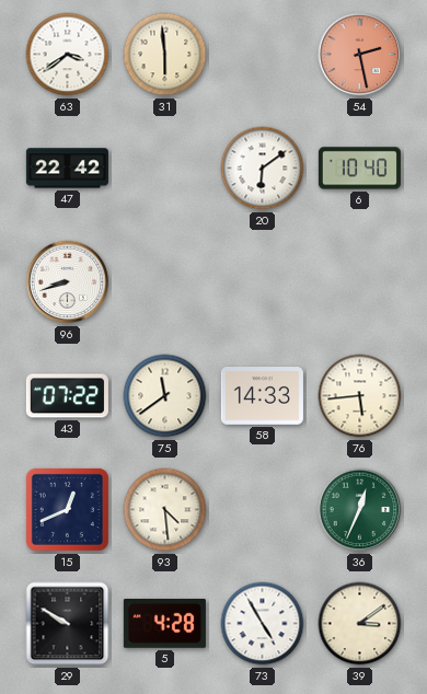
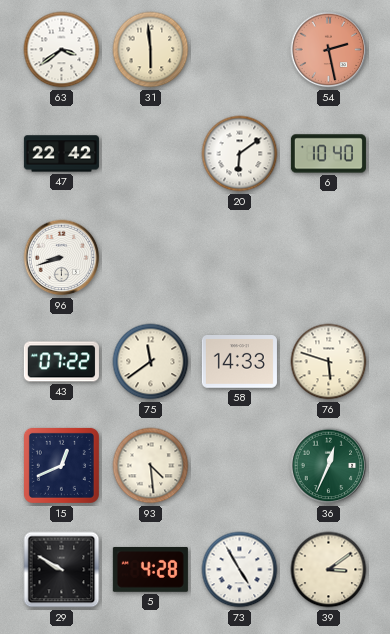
76: 5:44 -> 5:48
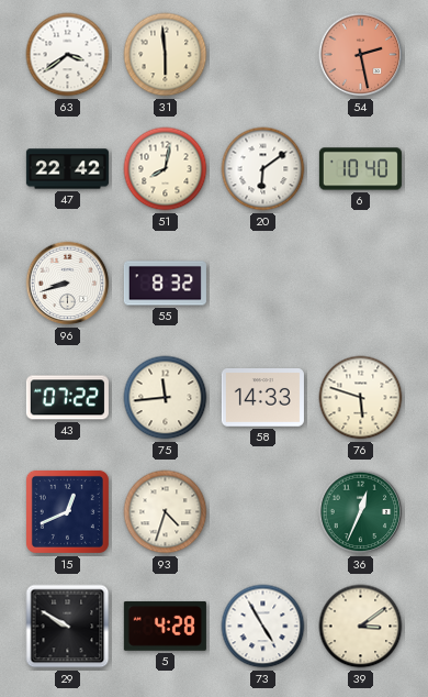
51: none -> 8:02
55: none -> 8:32
75: 11:39 -> 11:44
93: 4:29 -> 4:33
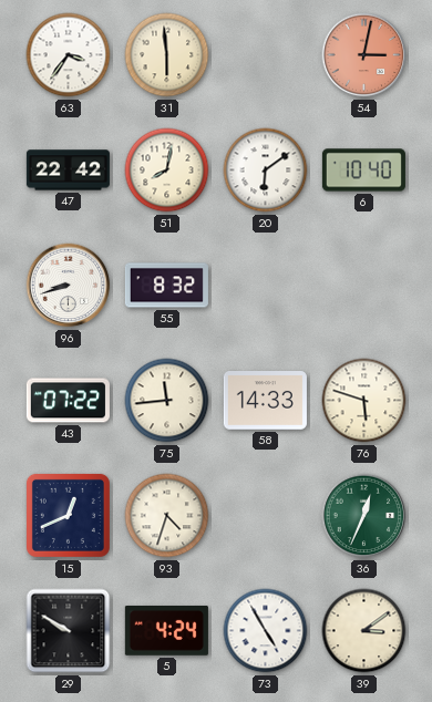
63: 3:39 -> 3:36
54: 2:28 -> 3:02
5: 4:28 -> 4:24
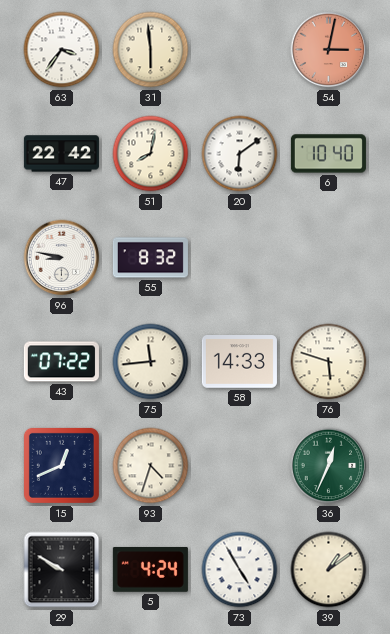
96: 8:42 -> 8:47
39: 3:09 -> 1:09
